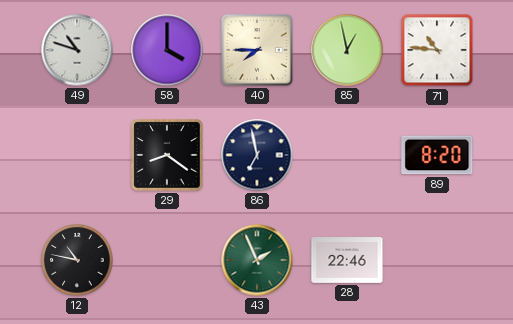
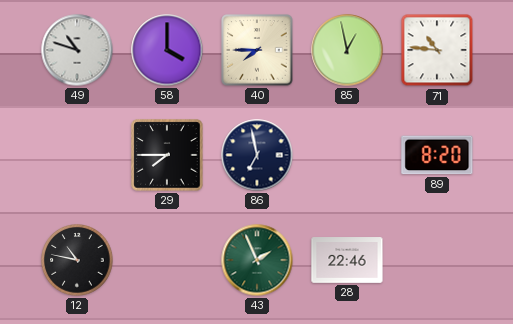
29: 8:21 -> 7:45
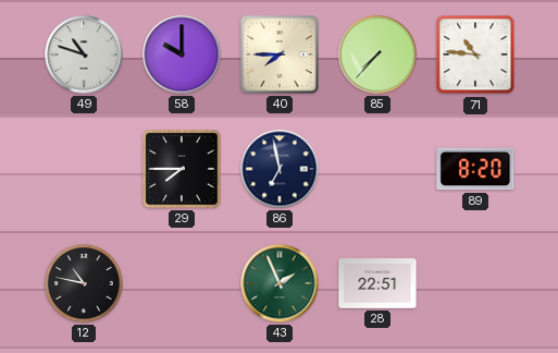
58: 4:00 -> 10:00
85: 12:58 -> 7:37
28: 22:46 -> 22:51
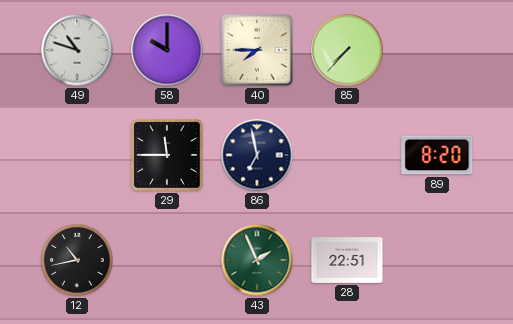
71: 10:46 -> none
29: 7:45 -> 11:45
12: 10:47 -> 10:43
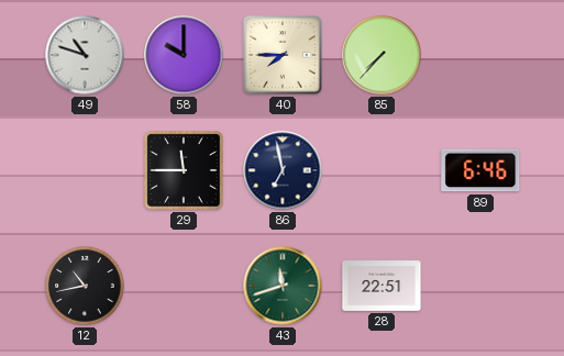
89: 8:20 -> 6:46
43: 1:56 -> 11:42
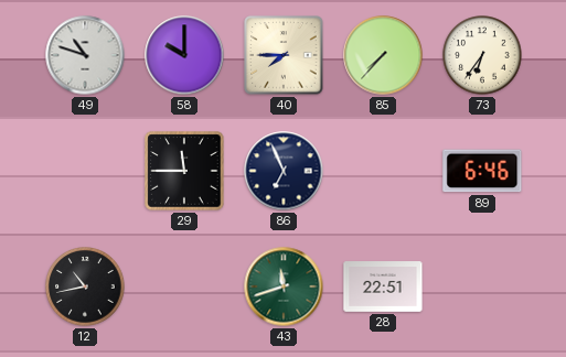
73: none -> 6:36
86: 6:58 -> 6:56
